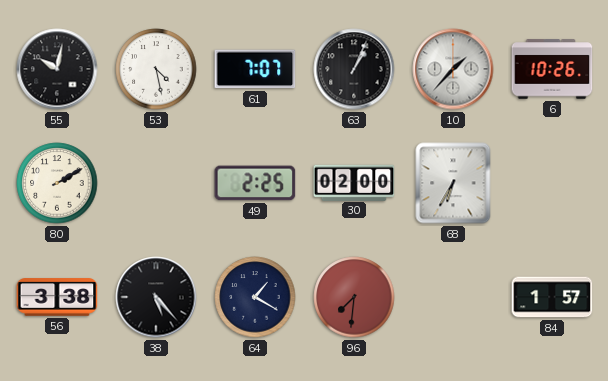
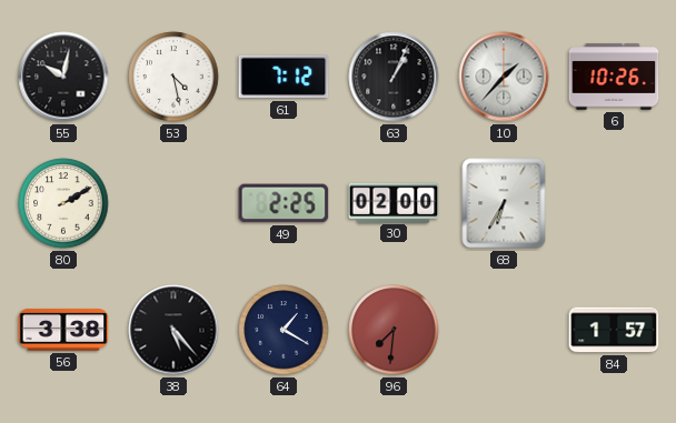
61: 7:07 -> 7:12
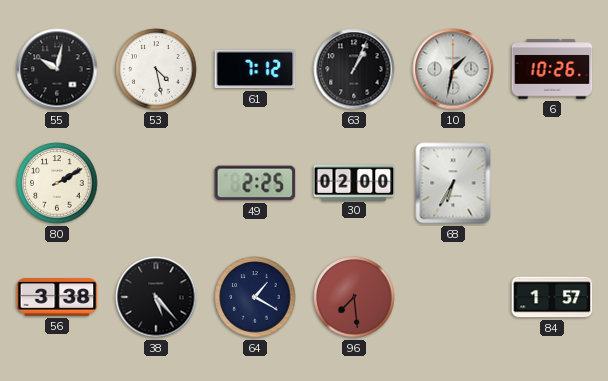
10: 1:37 -> 1:32
96: 7:31 -> 7:29
